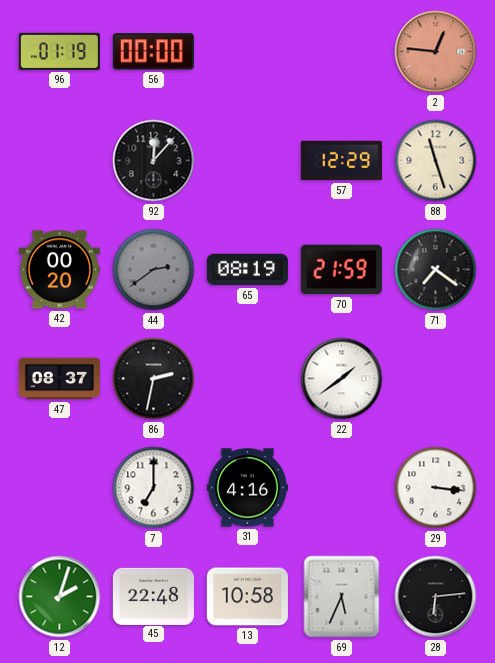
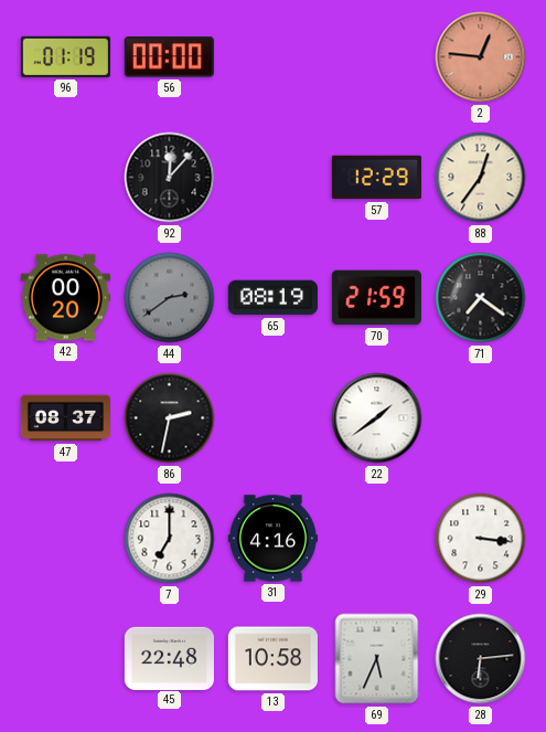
88: 11:27 -> 12:36
12: 2:03 -> none
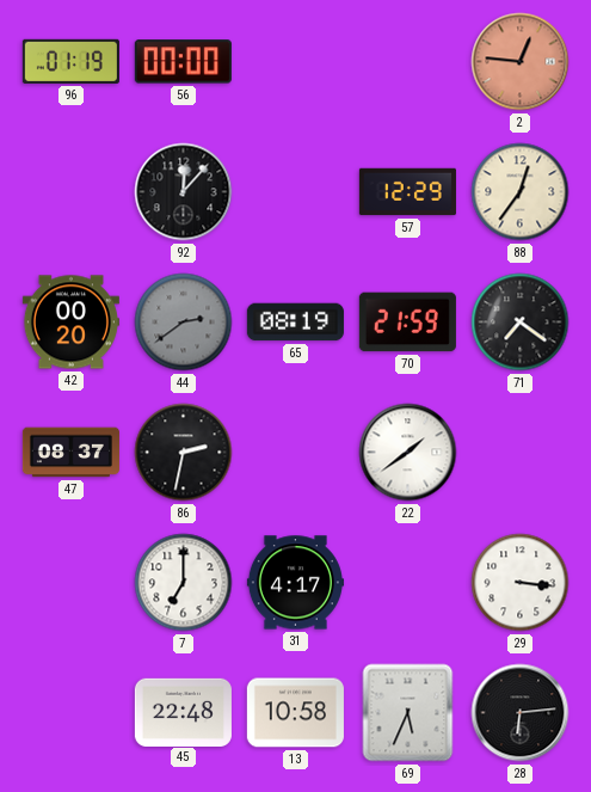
31: 4:16 -> 4:17
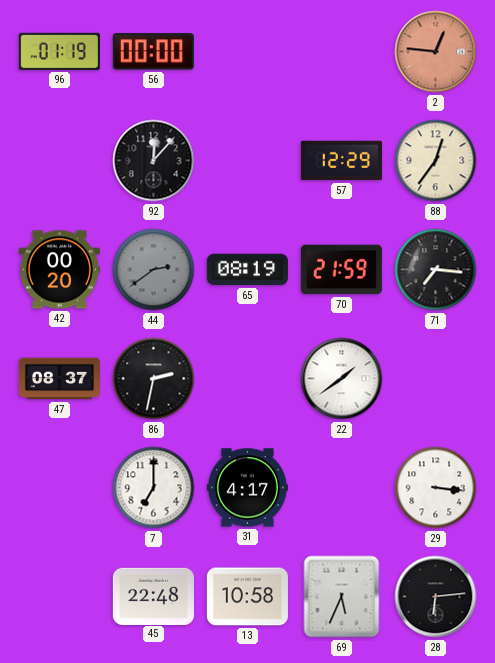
71: 7:21 -> 7:16
